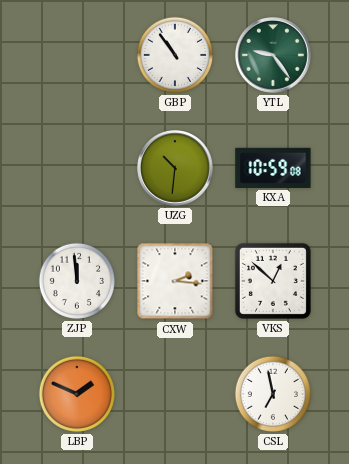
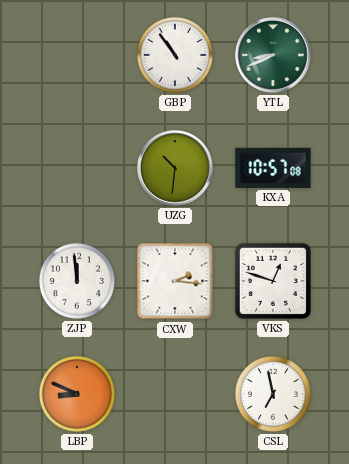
YTL: 9:24 -> 8:41
KXA: 10:59 -> 10:57
VKS: 12:52 -> 12:48
LBP: 1:49 -> 8:49
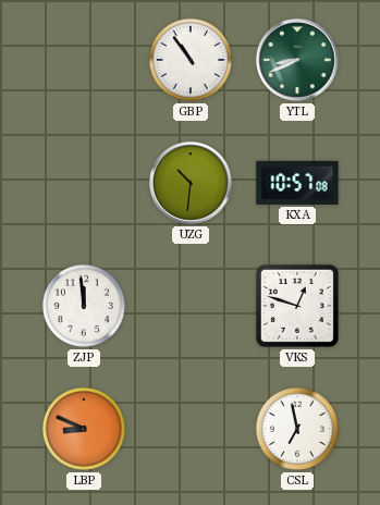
CXW: 2:16 -> none
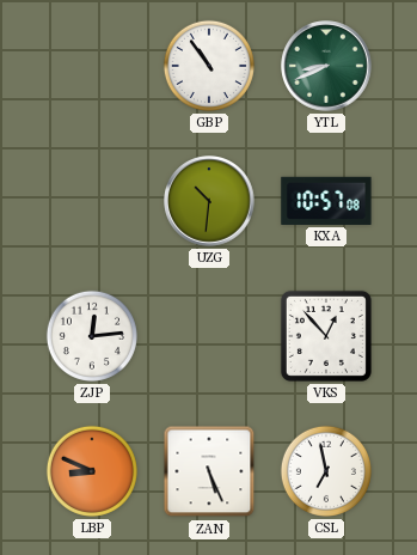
ZJP: 11:59 -> 12:14
VKS: 12:48 -> 12:53
ZAN: none -> 5:26
